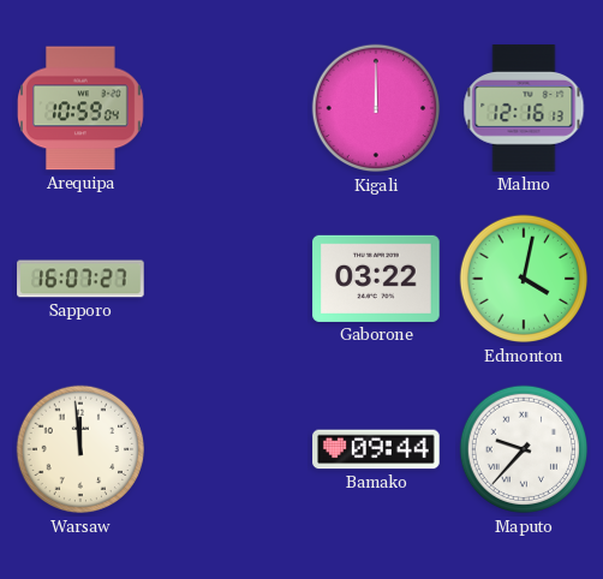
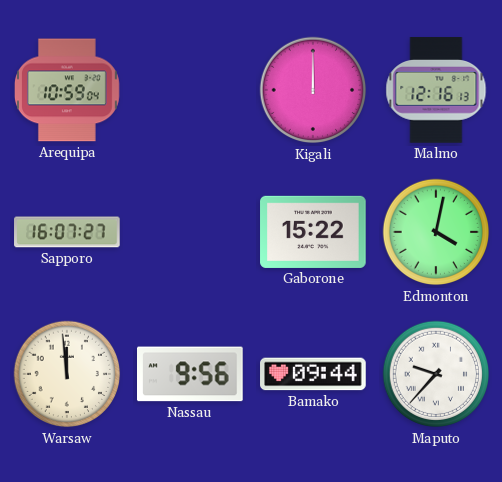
Gaborone: 03:22 -> 15:22
Nassau: none -> 9:56
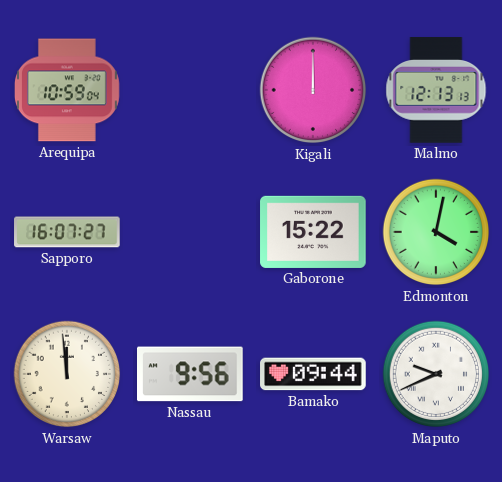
Malmo: 12:16 -> 12:13
Maputo: 9:37 -> 9:41
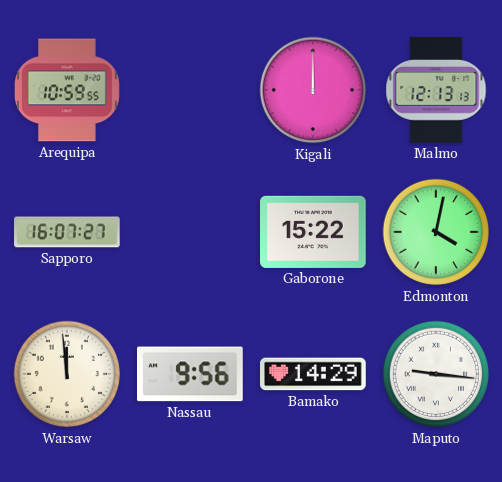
Arequipa: 10:59:04 -> 10:59:55
Bamako: 09:44 -> 14:29
Maputo: 9:41 -> 9:16
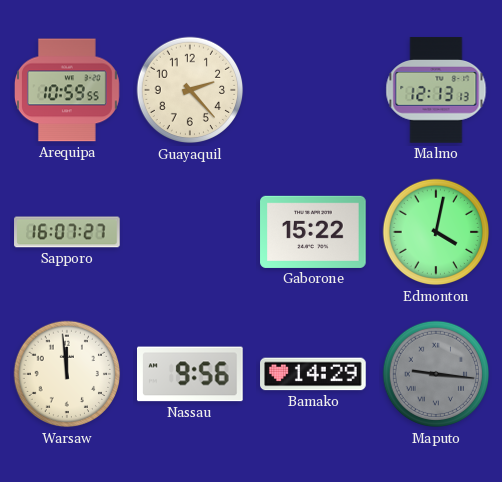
Guayaquil: none -> 2:23
Kigali: 12:00 -> none
Maputo dial: white -> grey
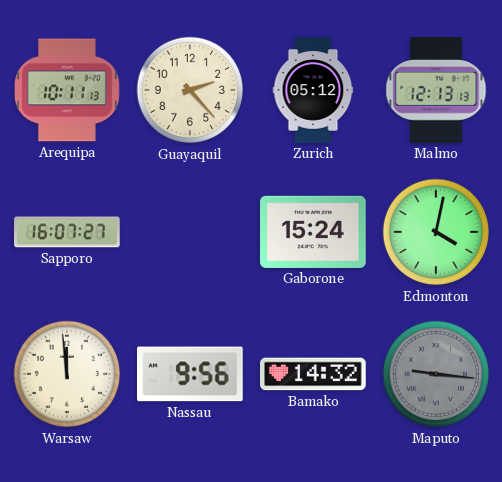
Arequipa: 10:59 -> 10:11
Zurich: none -> 05:12
Gaborone: 15:22 -> 15:24
Bamako: 14:29 -> 14:32
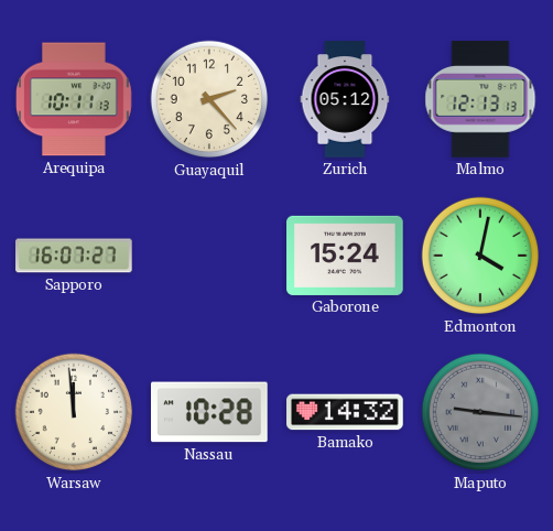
Nassau: 9:56 -> 10:28
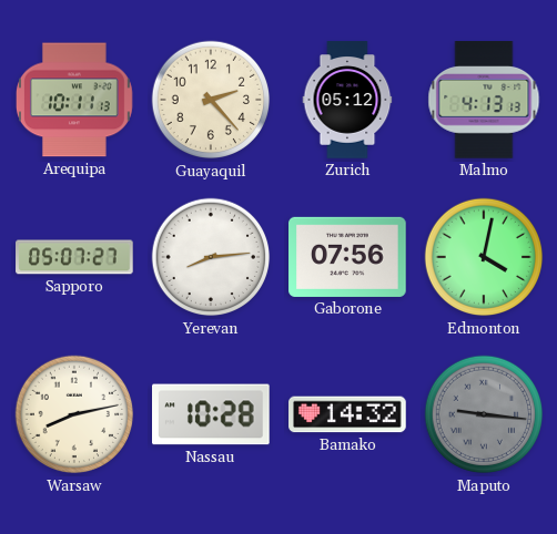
Malmo: 12:13 -> 4:13
Sapporo: 16:07 -> 05:07
Yerevan: none -> 8:14
Gaborone: 15:24 -> 07:56
Warsaw: 11:59 -> 8:13
